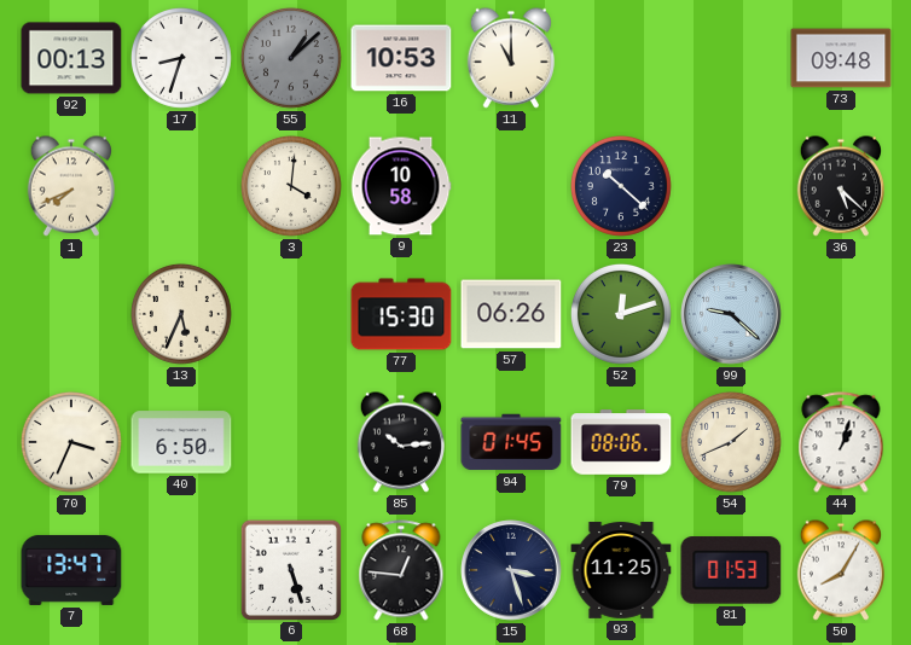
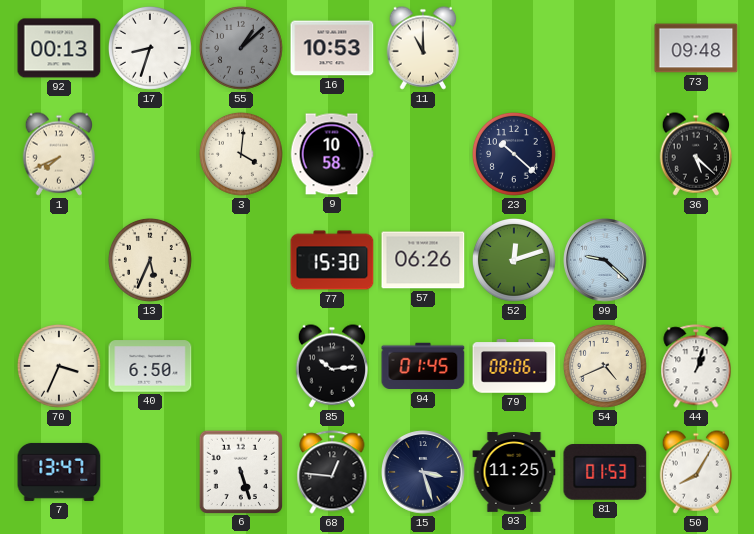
54: 1:41 -> 4:41
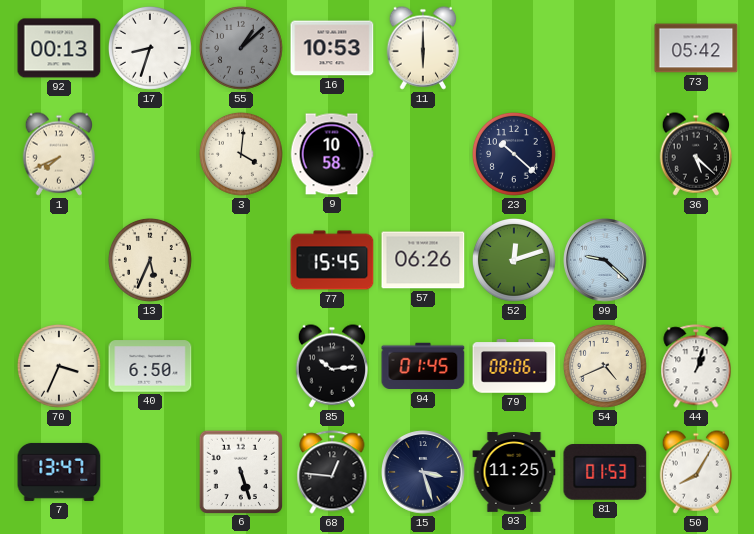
11: 11:00 -> 6:00
73: 09:48 -> 05:42
77: 15:30 -> 15:45
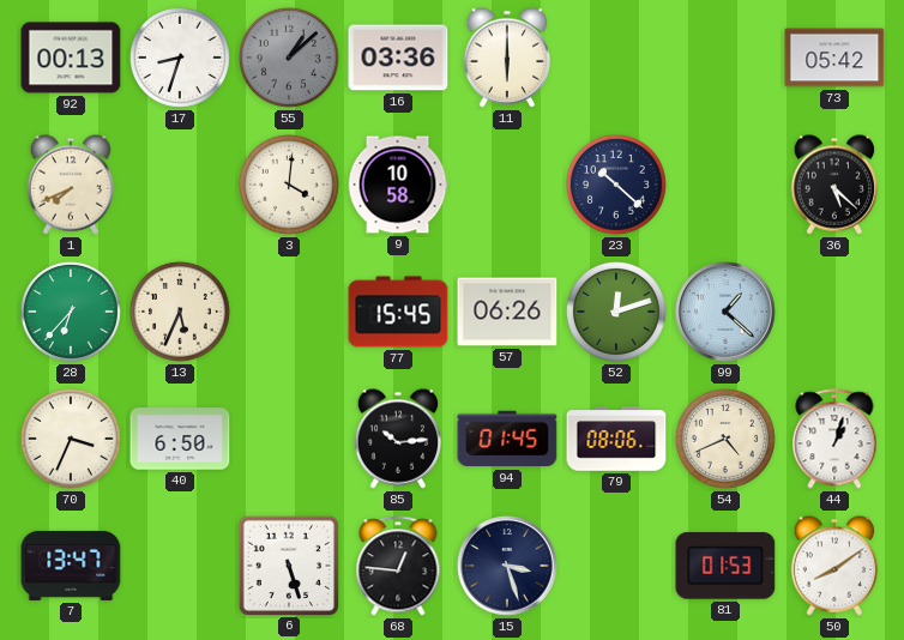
16: 10:53 -> 03:36
28: none -> 6:37
99: 9:22 -> 1:22
93: 11:25 -> none
50: 8:05 -> 8:09
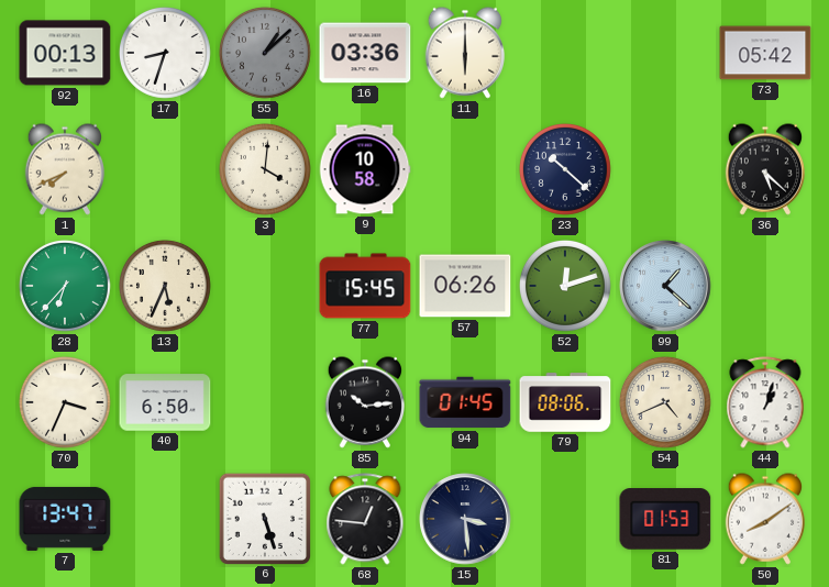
15: 3:27 -> 3:29
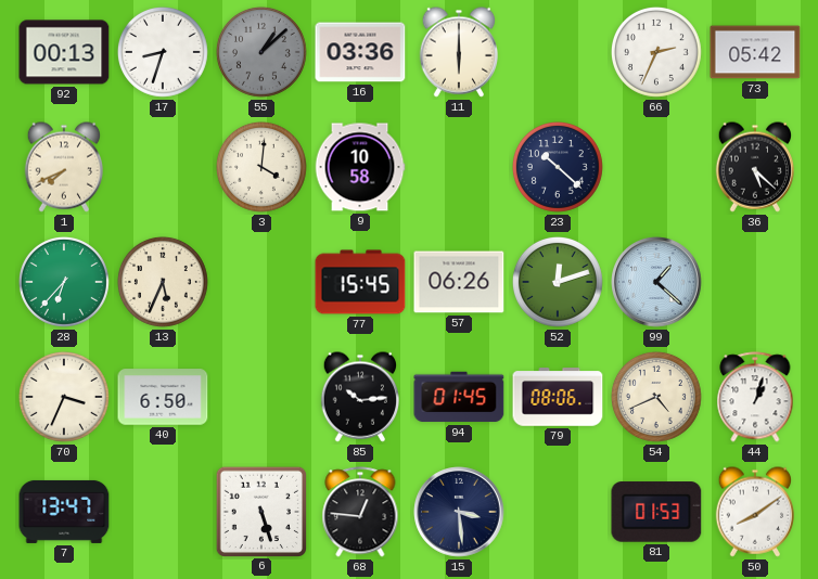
66: none -> 2:34
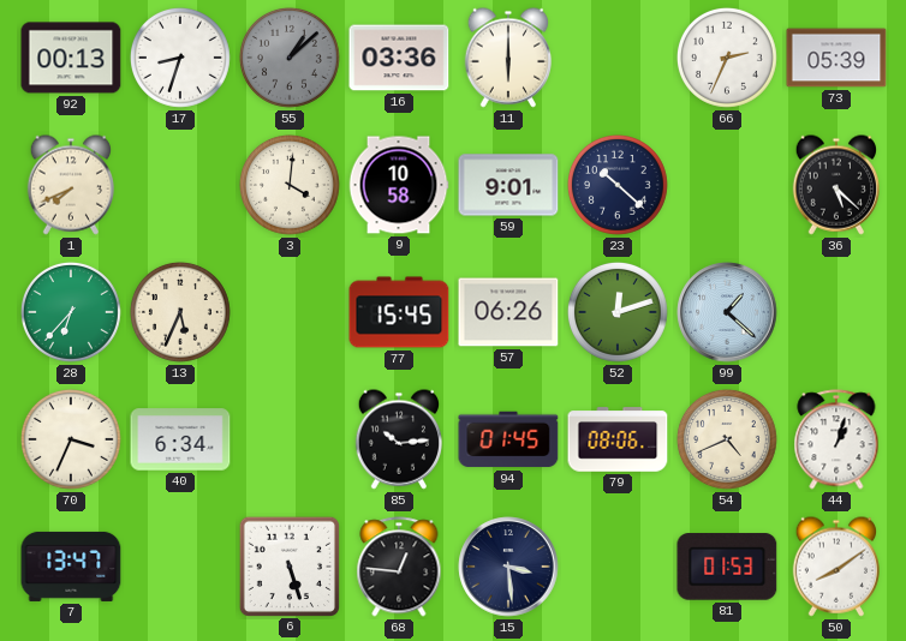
73: 05:42 -> 05:39
59: none -> 9:01
40: 6:50 -> 6:34
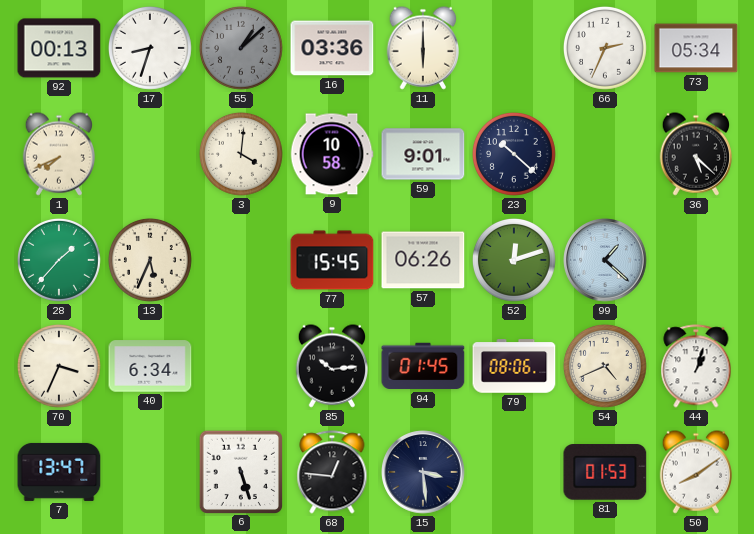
73: 05:39 -> 05:34
28: 6:37 -> 1:37
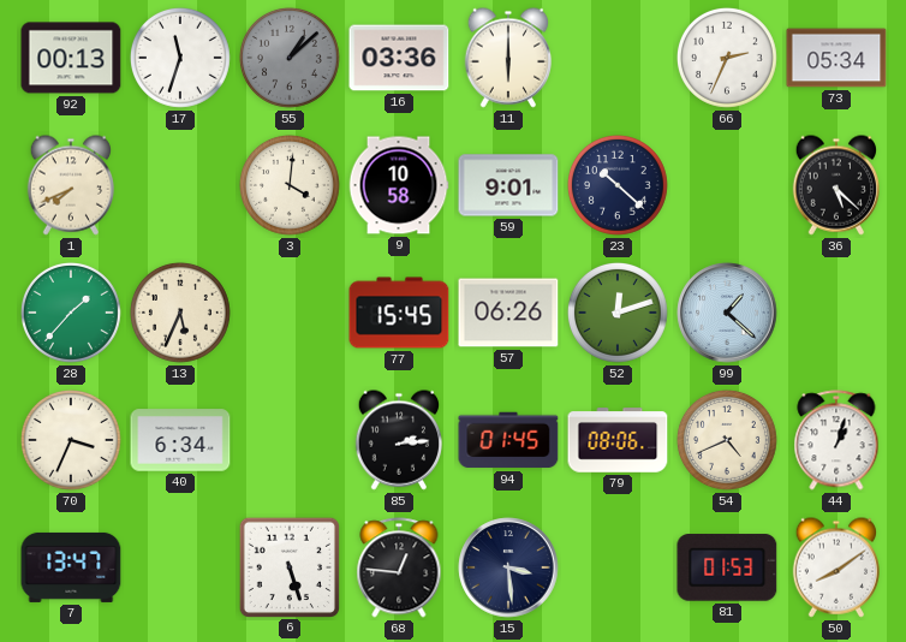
17: 8:33 -> 11:33
85: 10:14 -> 2:14
